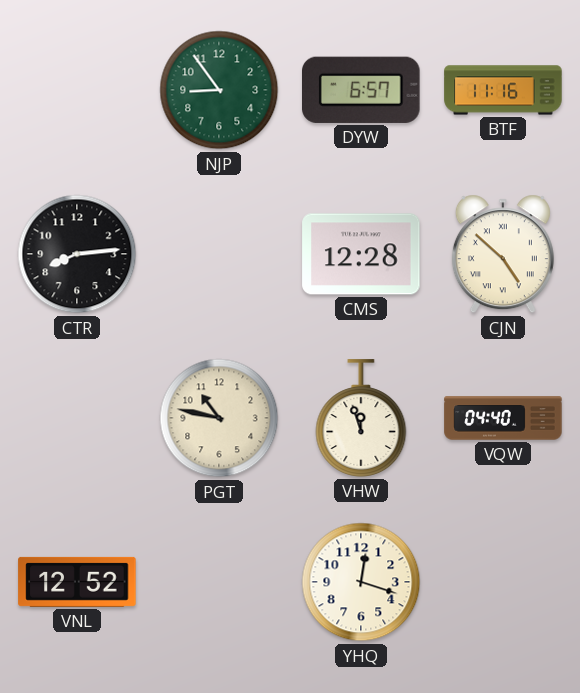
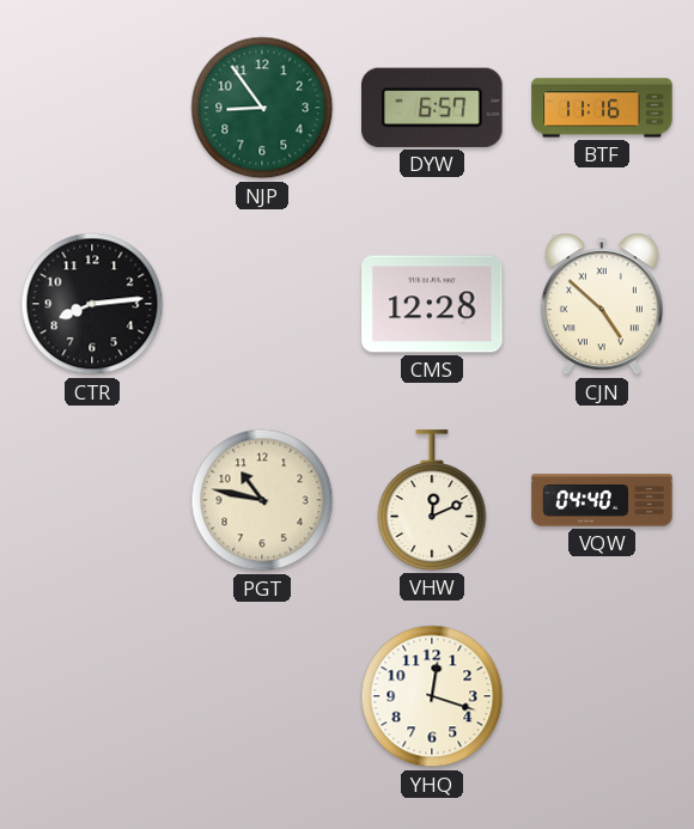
VHW: 11:57 -> 12:11
VNL: 12:52 -> none
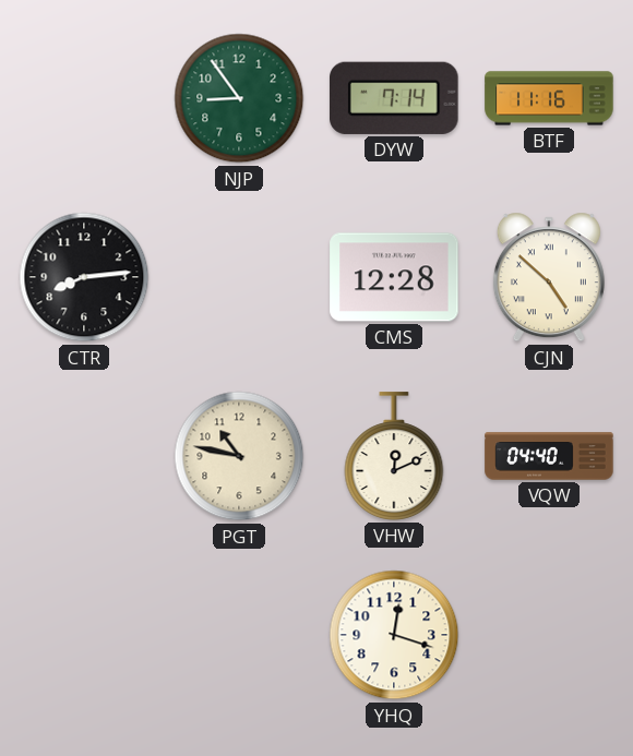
DYW: 6:57 -> 7:14
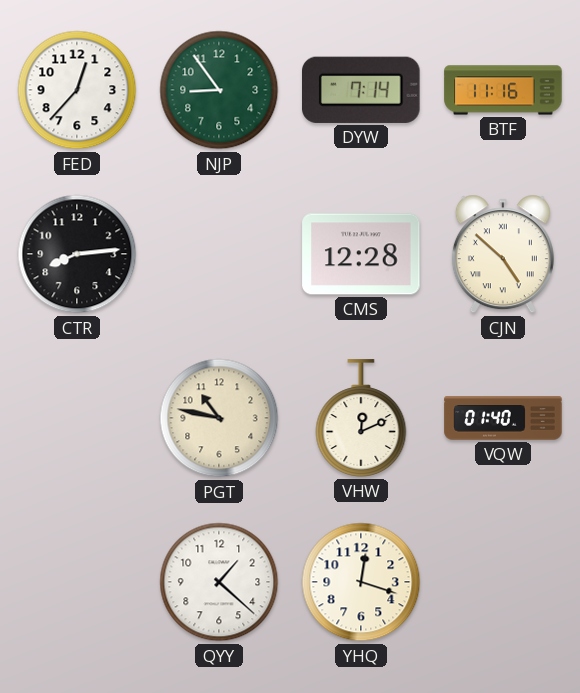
FED: none -> 12:37
VQW: 04:40 -> 01:40
QYY: none -> 1:22
